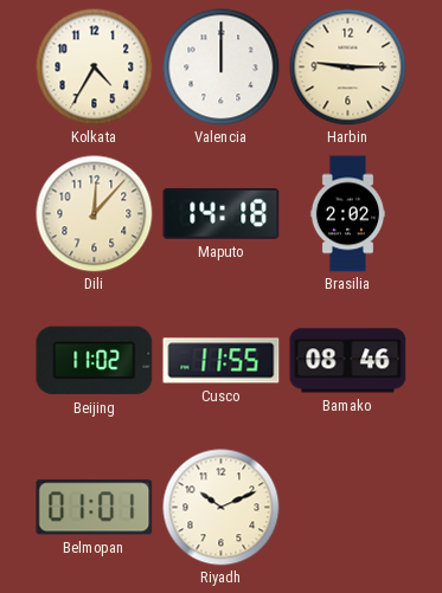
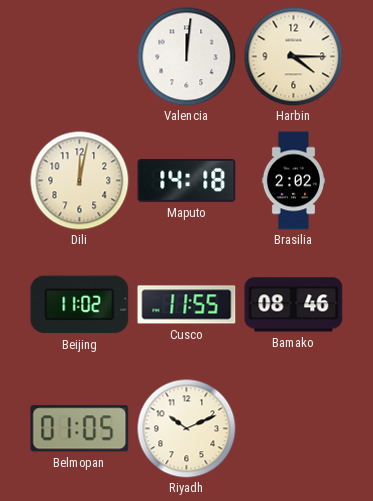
Kolkata: 4:35 -> none
Valencia: 12:00 -> 12:01
Harbin: 9:15 -> 4:15
Dili: 12:07 -> 12:02
Belmopan: 01:01 -> 01:05
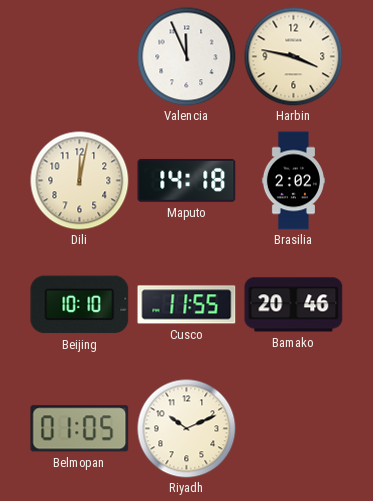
Valencia: 12:01 -> 11:56
Harbin: 4:15 -> 3:47
Beijing: 11:02 -> 10:10
Bamako: 08:46 -> 20:46
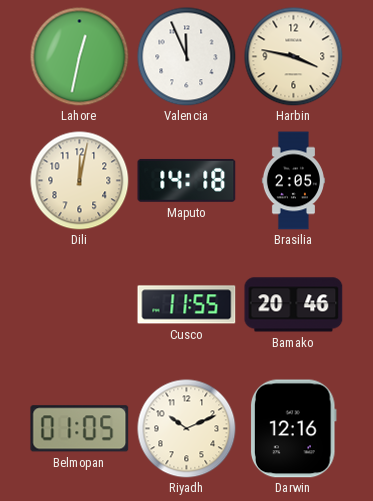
Lahore: none -> 12:32
Brasilia: 2:02 -> 2:05
Beijing: 10:10 -> none
Darwin: none -> 12:16
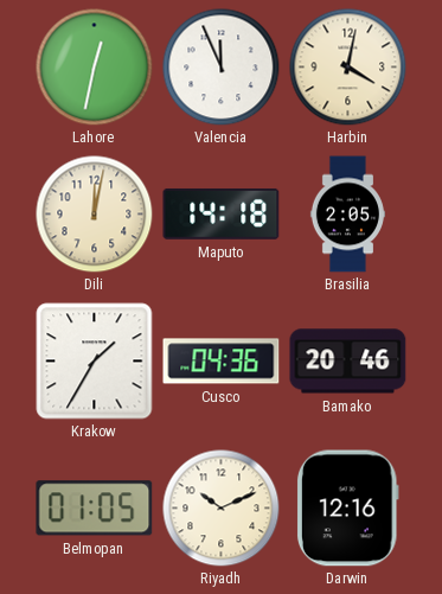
Harbin: 3:47 -> 4:02
Krakow: none -> 1:35
Cusco: 11:55 -> 04:36
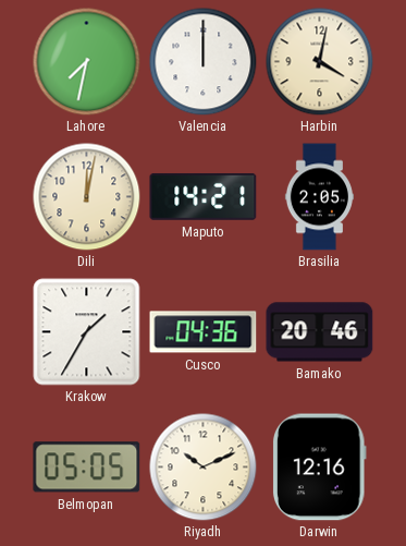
Lahore: 12:32 -> 7:32
Valencia: 11:56 -> 12:00
Maputo: 14:18 -> 14:21
Belmopan: 01:05 -> 05:05
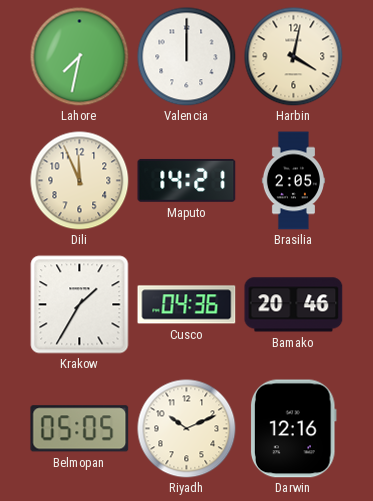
Dili: 12:02 -> 11:56
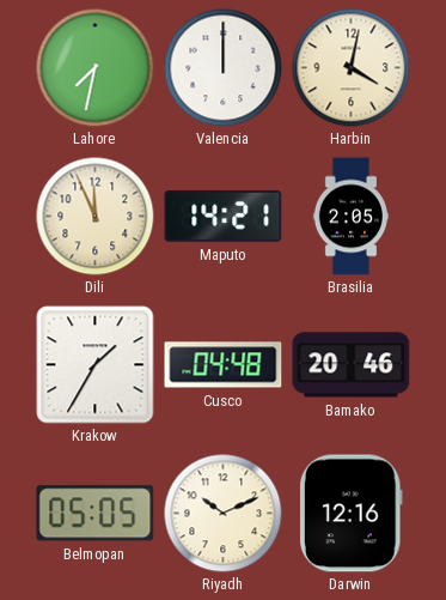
Cusco: 04:36 -> 04:48
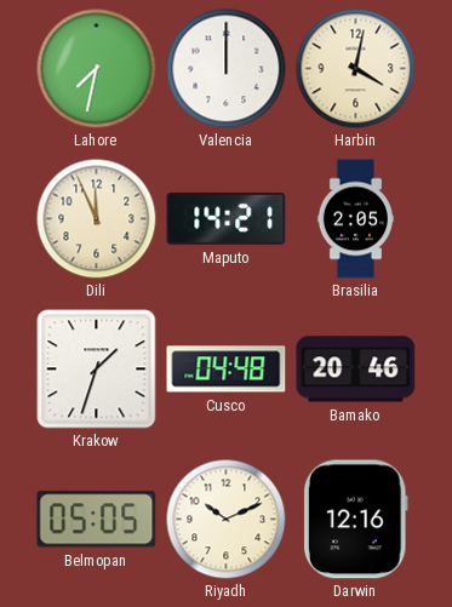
Krakow: 1:35 -> 1:33
